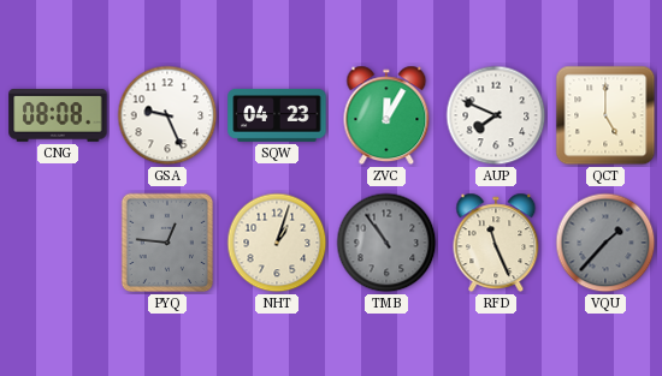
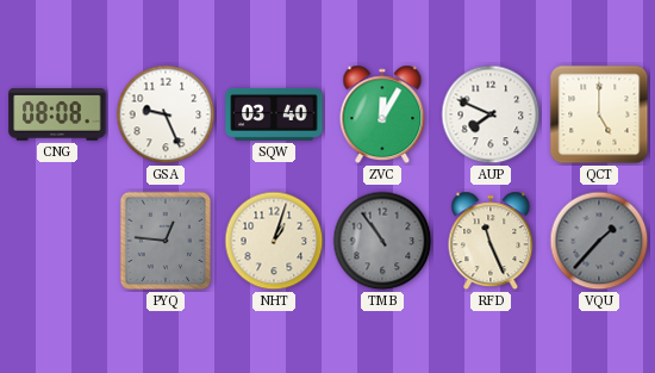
SQW: 04:23 -> 03:40
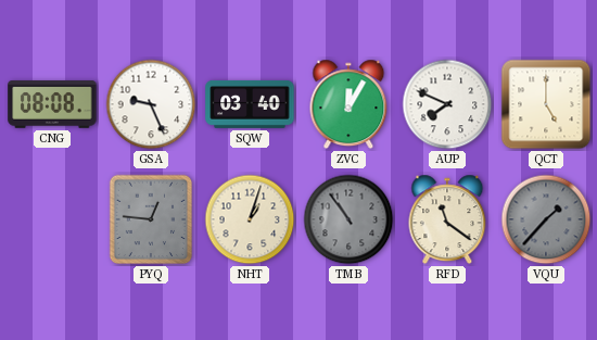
RFD: 11:26 -> 11:21
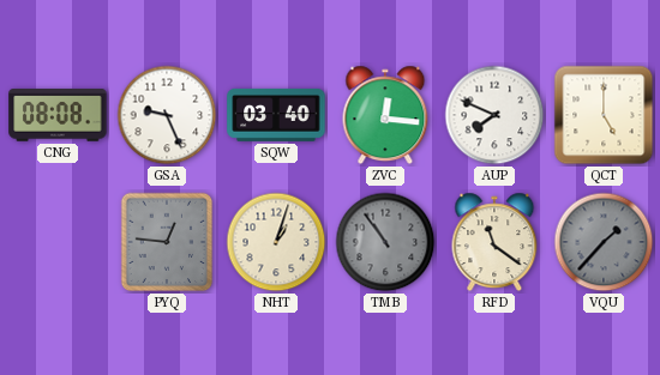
ZVC: 12:05 -> 12:16
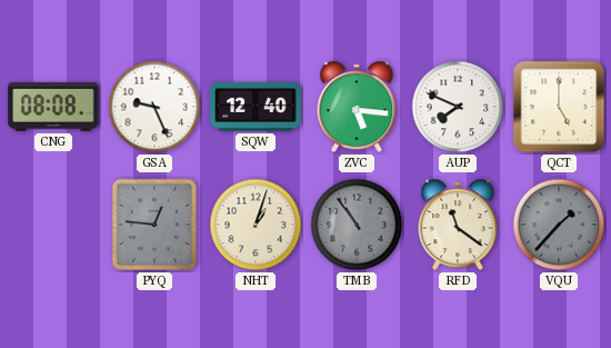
SQW: 03:40 -> 12:40
ZVC: 12:16 -> 5:16
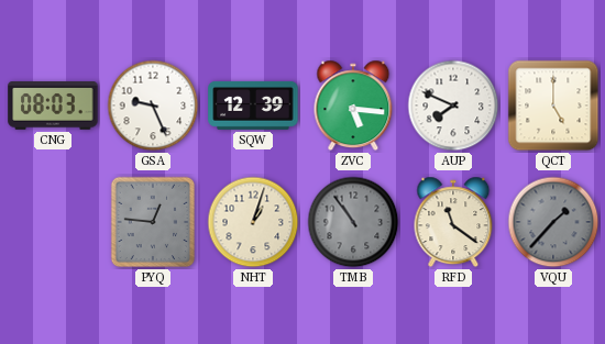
CNG: 08:08 -> 08:03
SQW: 12:40 -> 12:39
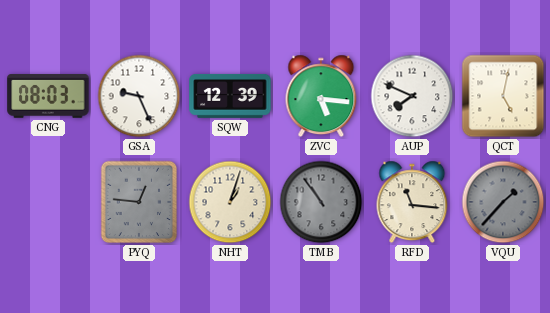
QCT: 5:00 -> 5:02
RFD: 11:21 -> 11:16
